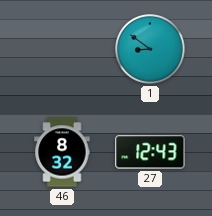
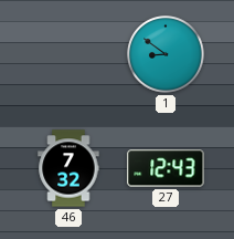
46: 8:32 -> 7:32
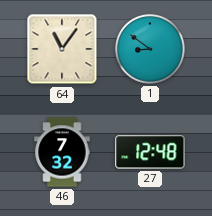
64: none -> 11:06
27: 12:43 -> 12:48
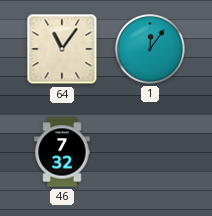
1: 8:51 -> 12:06
27: 12:48 -> none
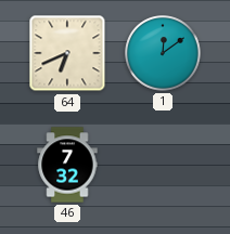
64: 11:06 -> 6:41
1: 12:06 -> 12:09
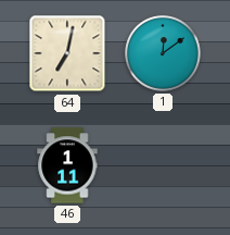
64: 6:41 -> 7:02
46: 7:32 -> 1:11
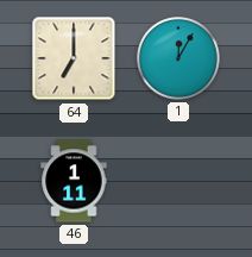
64: 7:02 -> 7:00
1: 12:09 -> 12:05
